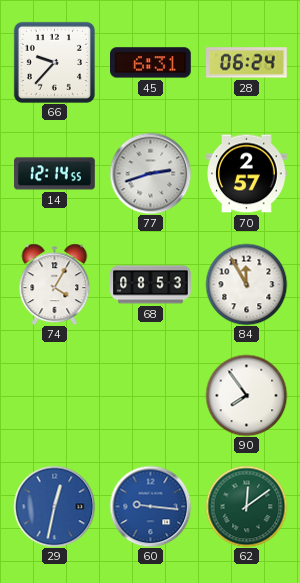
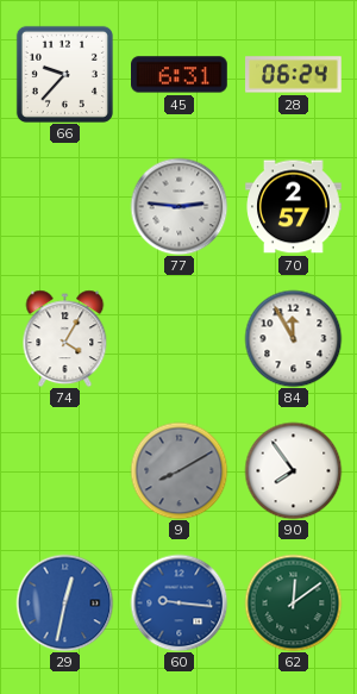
14: 12:14 -> none
77: 2:42 -> 2:46
68: 08:53 -> none
9: none -> 8:10
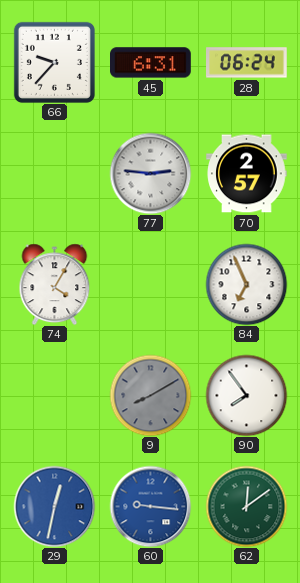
84: 11:55 -> 6:56
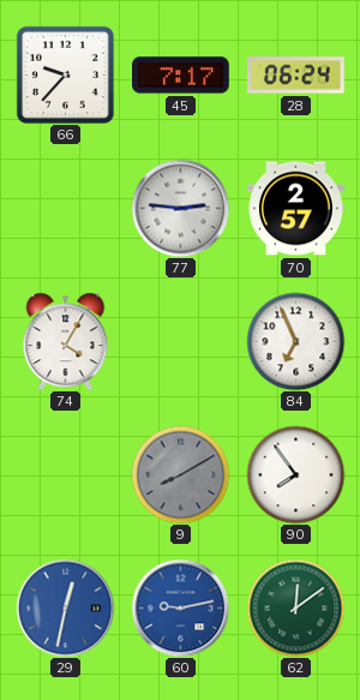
45: 6:31 -> 7:17
60: 9:16 -> 9:13
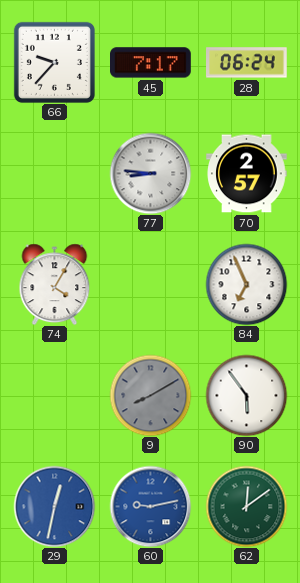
77: 2:46 -> 8:46
90: 7:54 -> 5:54
